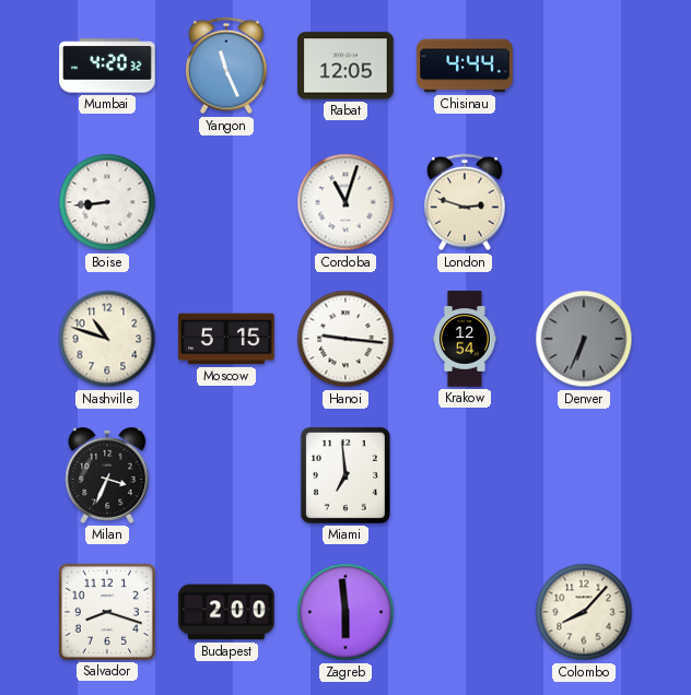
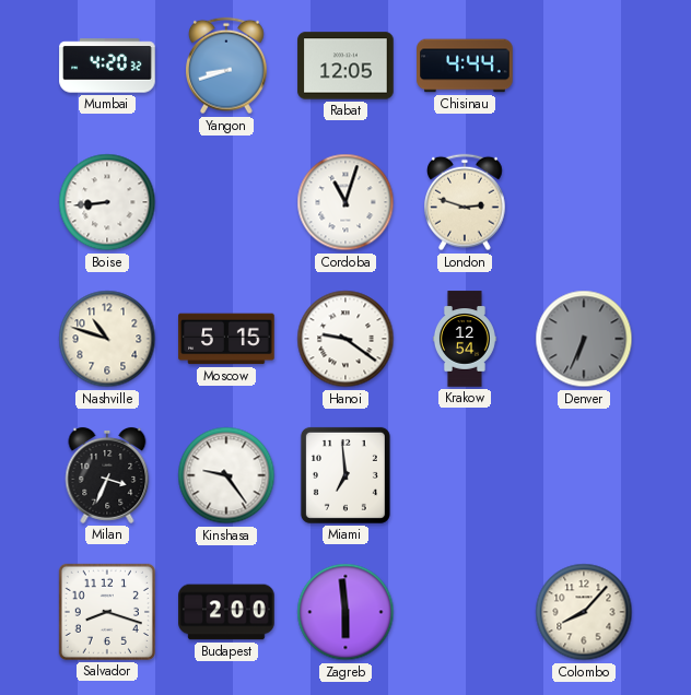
Yangon: 11:26 -> 8:42
Hanoi: 9:16 -> 9:21
Kinshasa: none -> 9:24
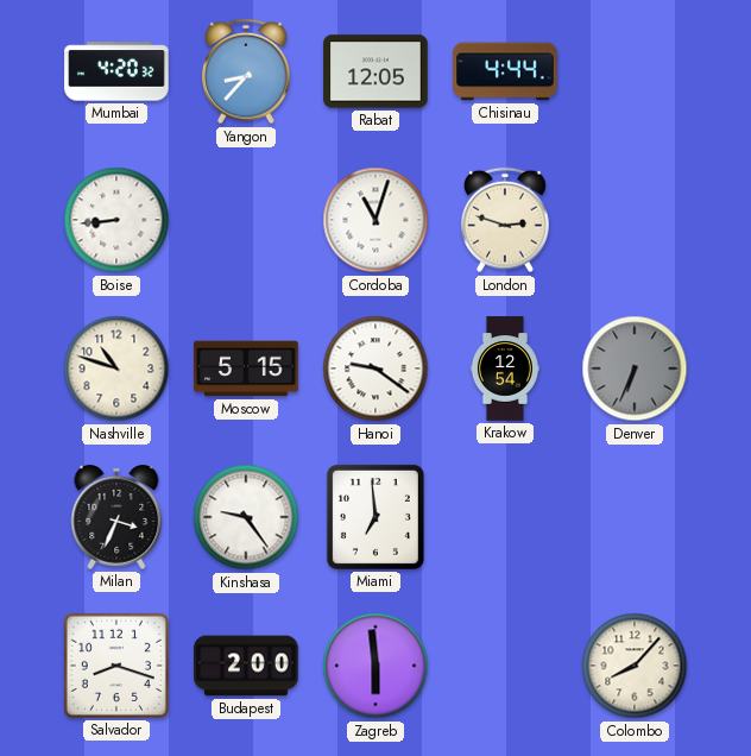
Yangon: 8:42 -> 8:37
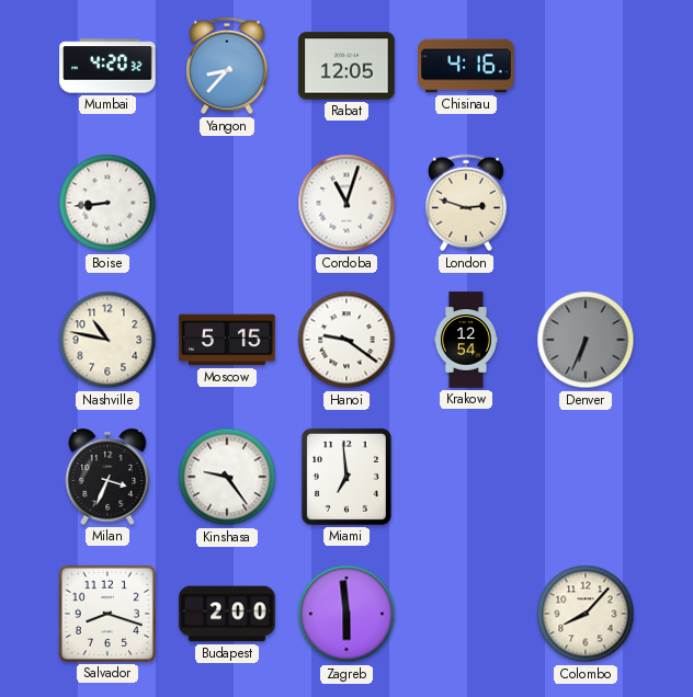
Chisinau: 4:44 -> 4:16
Nashville: 10:48 -> 10:47
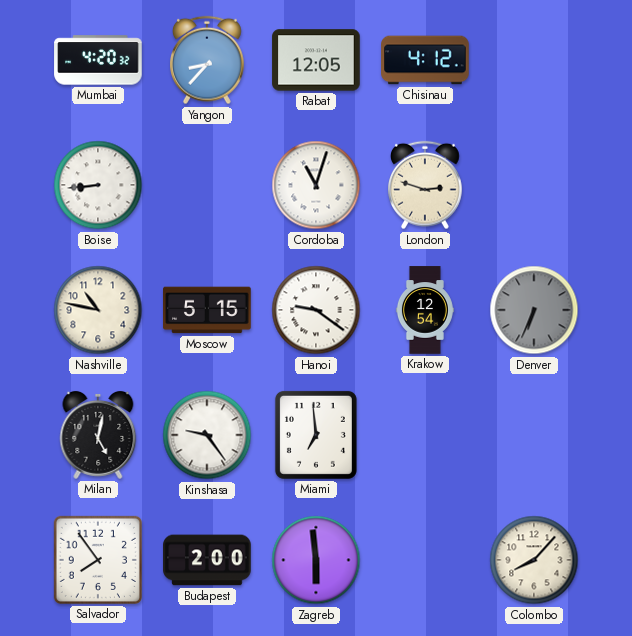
Chisinau: 4:16 -> 4:12
Milan: 3:34 -> 5:02
Salvador: 8:18 -> 7:54
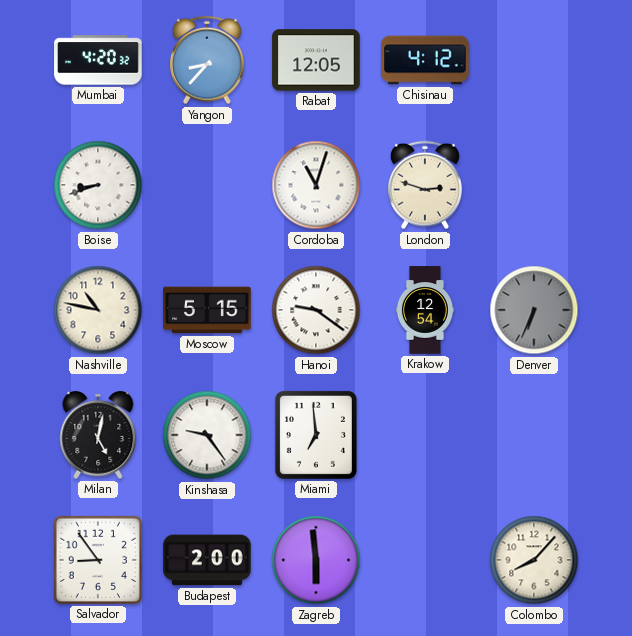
Boise: 8:44 -> 8:42
Salvador: 7:54 -> 8:54
